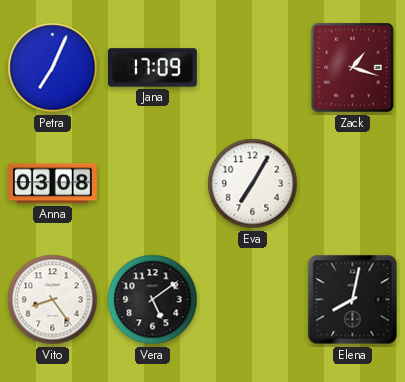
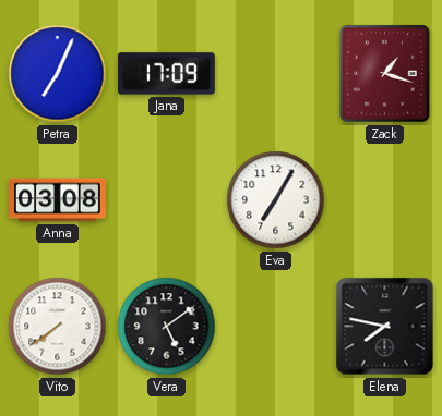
Vito: 8:24 -> 7:39
Elena: 8:02 -> 7:47
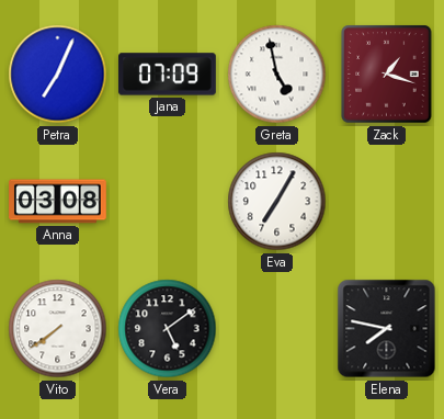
Jana: 17:09 -> 07:09
Greta: none -> 4:58
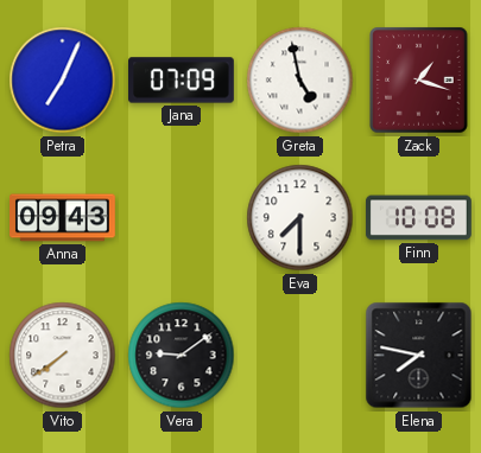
Anna: 03:08 -> 09:43
Eva: 7:05 -> 7:30
Finn: none -> 10:08
Vera: 5:09 -> 9:09
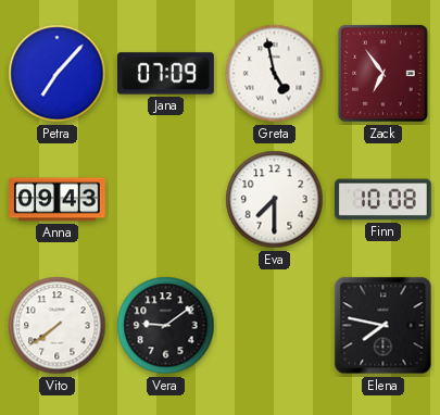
Petra: 7:04 -> 7:07
Zack: 1:18 -> 6:54
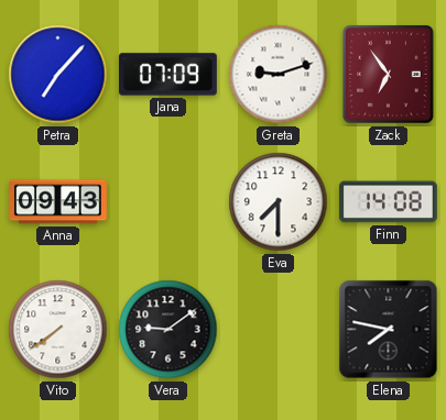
Greta: 4:58 -> 9:12
Finn: 10:08 -> 14:08
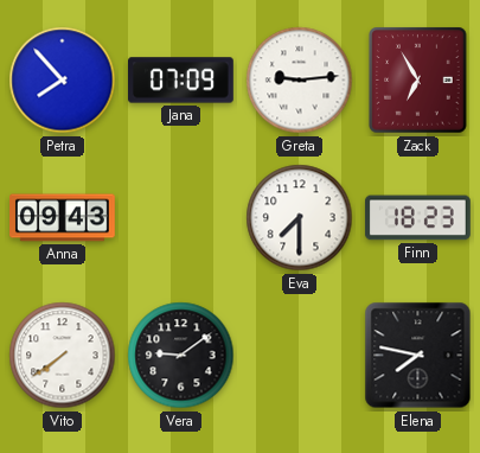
Petra: 7:07 -> 7:53
Greta: 9:12 -> 9:14
Zack: 6:54 -> 6:55
Finn: 14:08 -> 18:23
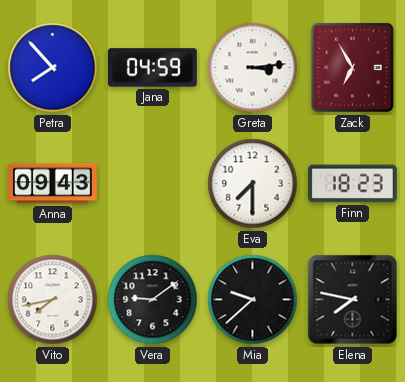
Jana: 07:09 -> 04:59
Greta: 9:14 -> 3:14
Vito: 7:39 -> 7:43
Mia: none -> 9:38
